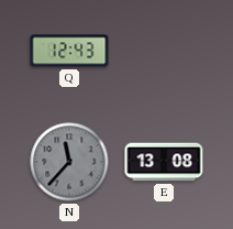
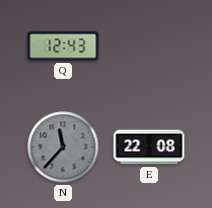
E: 13:08 -> 22:08
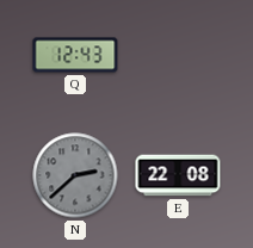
N: 11:37 -> 2:38
